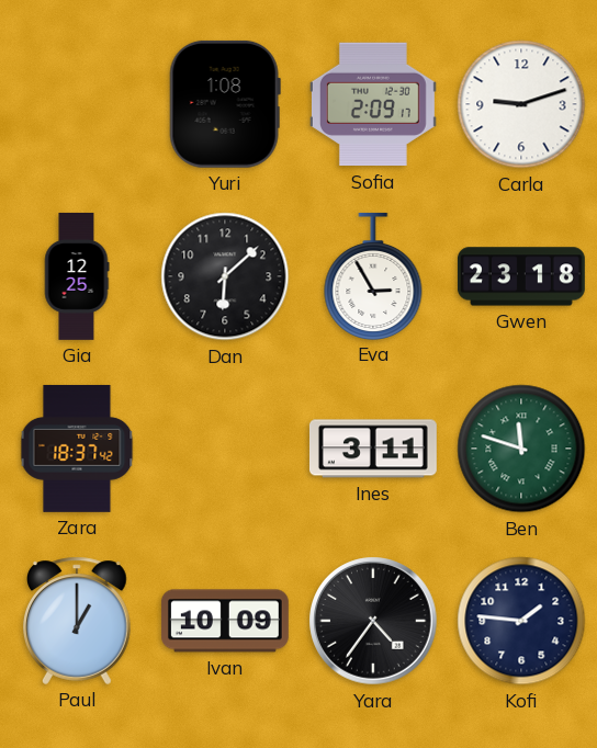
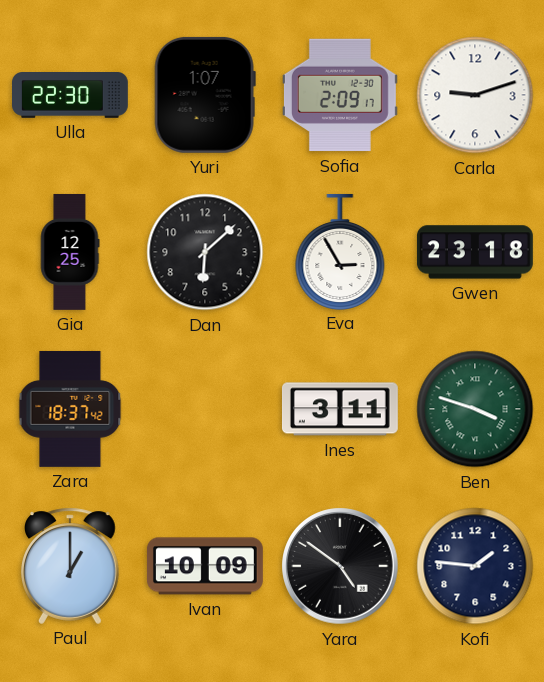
Ulla: none -> 22:30
Yuri: 1:08 -> 1:07
Ben: 11:48 -> 3:48
Yara: 4:36 -> 4:51
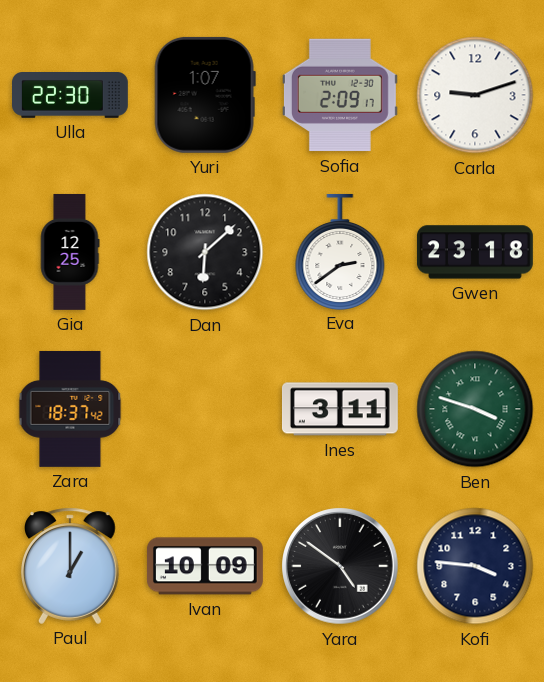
Eva: 2:55 -> 2:39
Kofi: 1:46 -> 3:46
